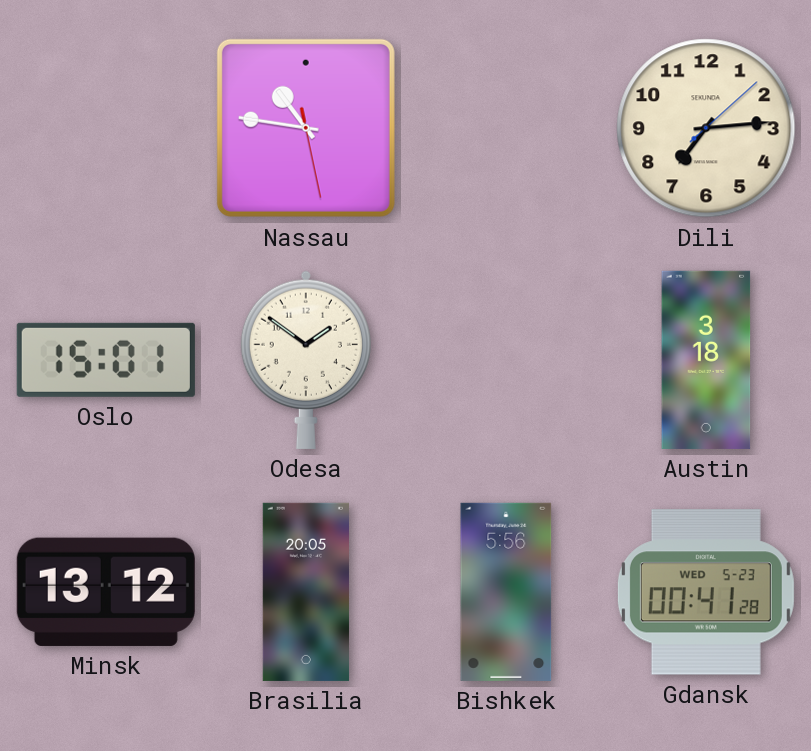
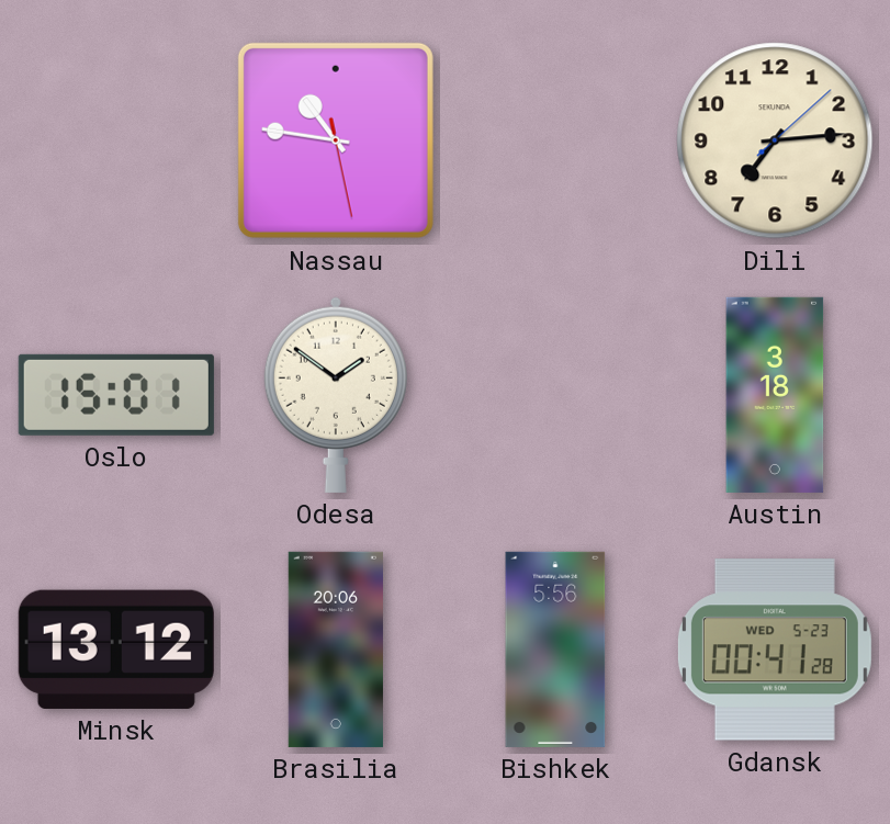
Brasilia: 20:05 -> 20:06
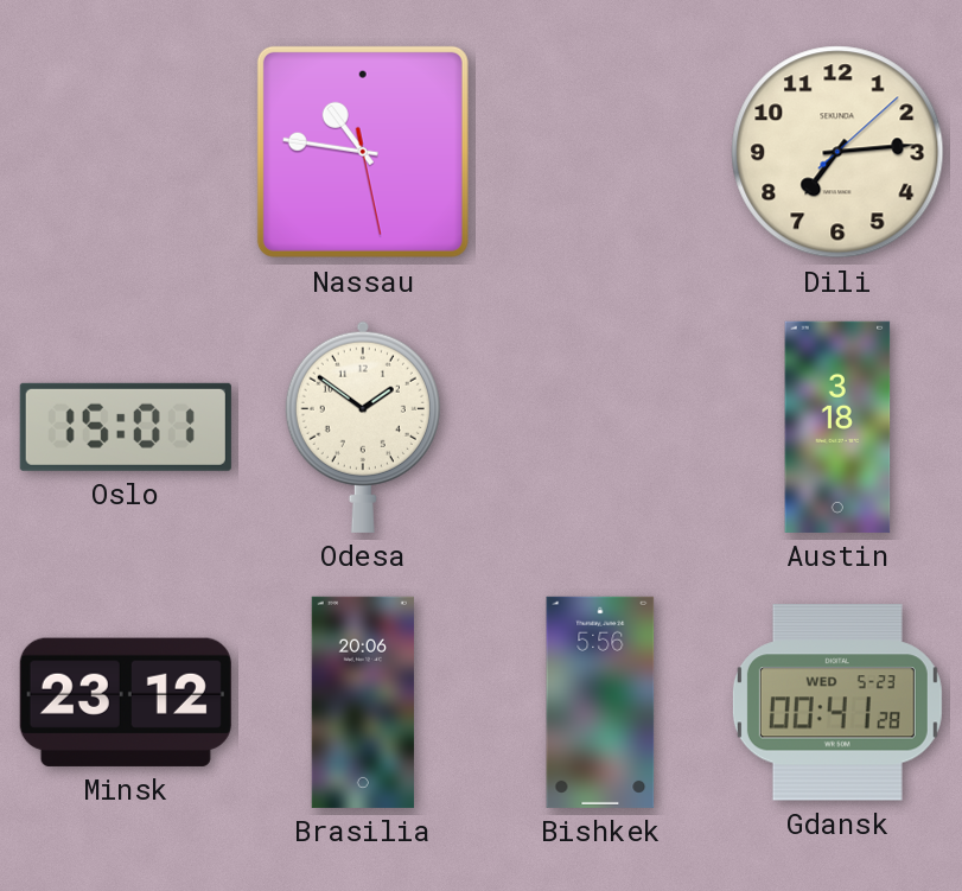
Minsk: 13:12 -> 23:12
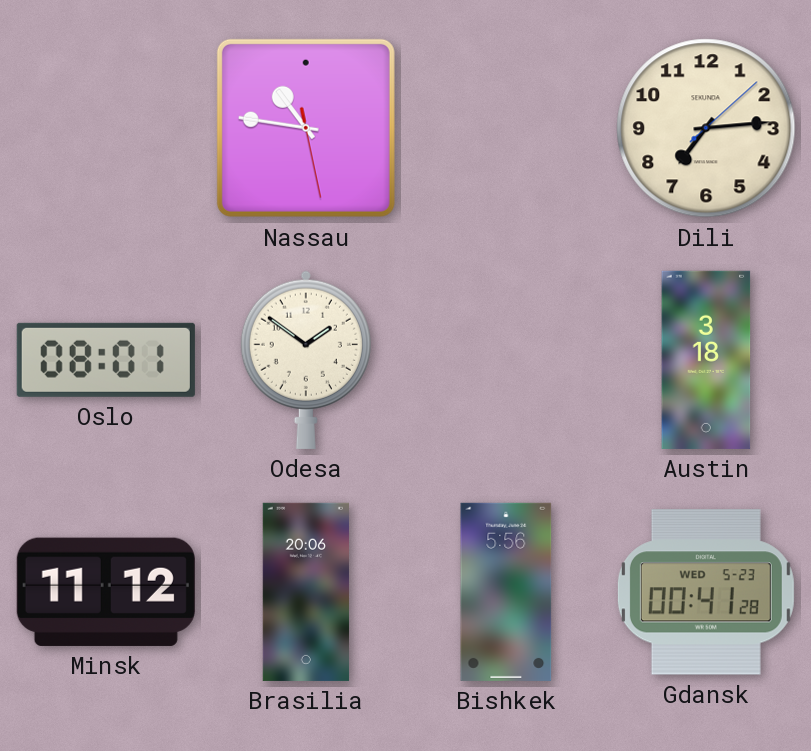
Oslo: 15:01 -> 08:01
Minsk: 23:12 -> 11:12
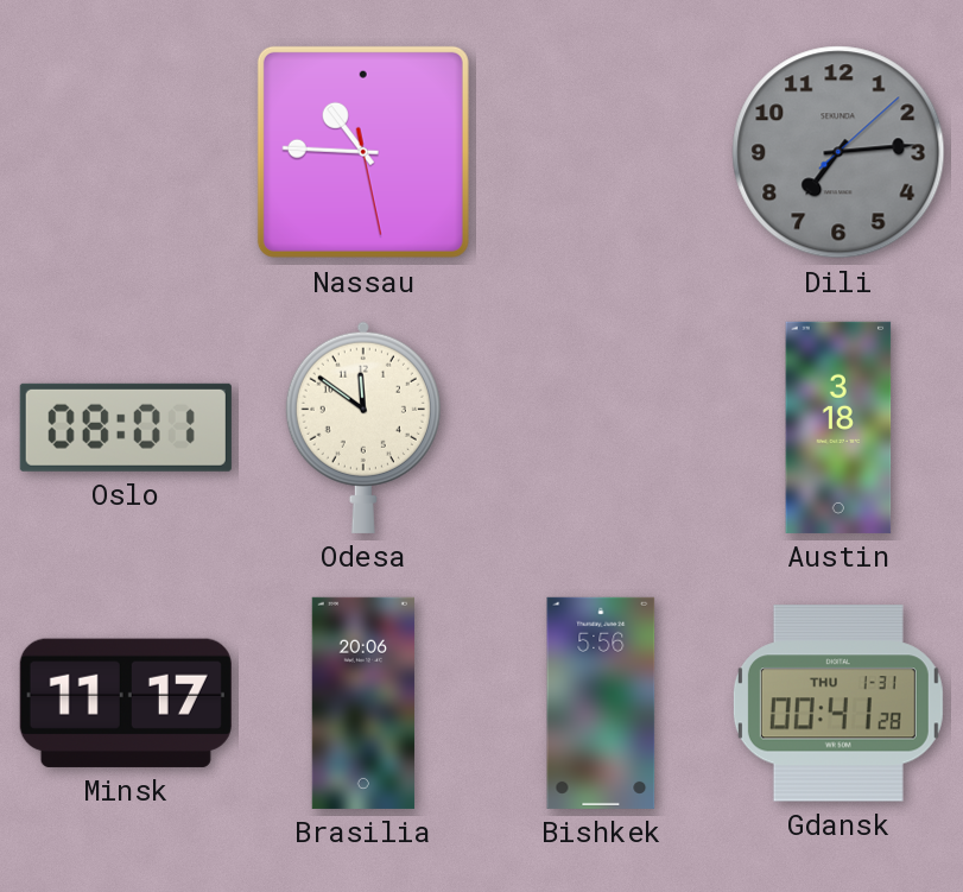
Nassau: 10:46 -> 10:45
Dili dial: cream -> grey
Odesa: 1:51 -> 11:51
Minsk: 11:12 -> 11:17
Gdansk date: WED 5-23 -> THU 1-31
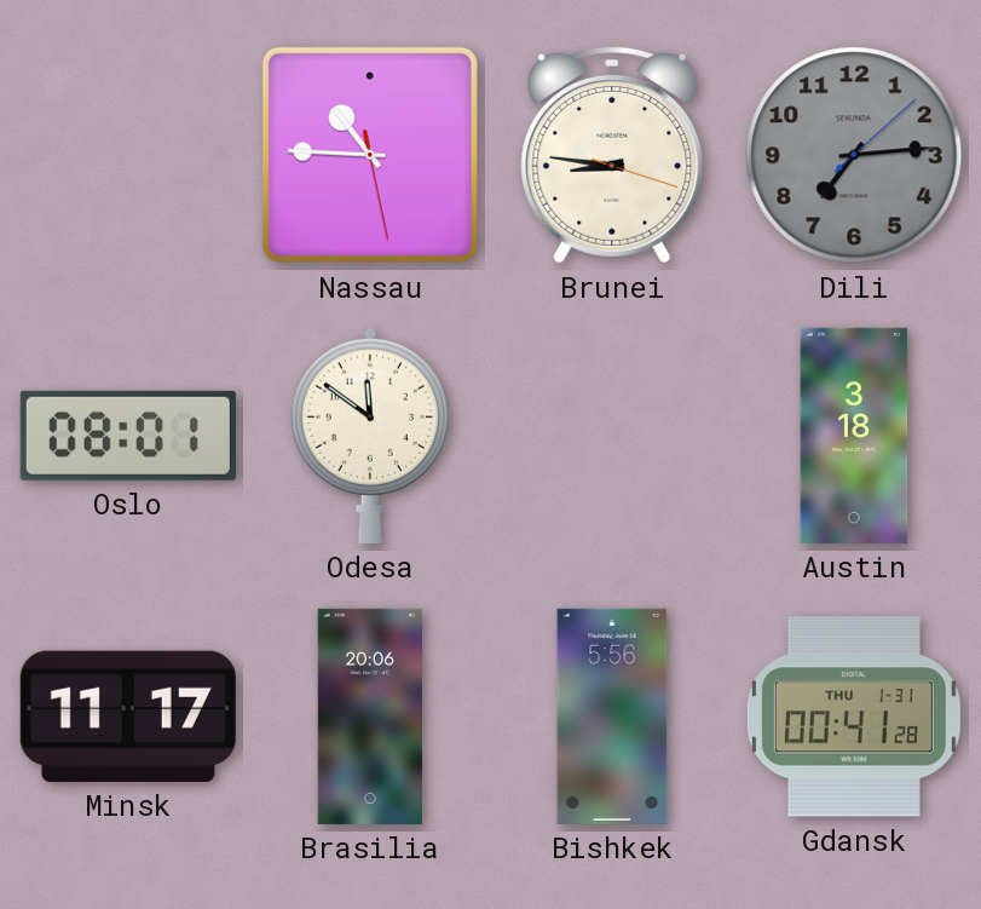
Brunei: none -> 8:46
